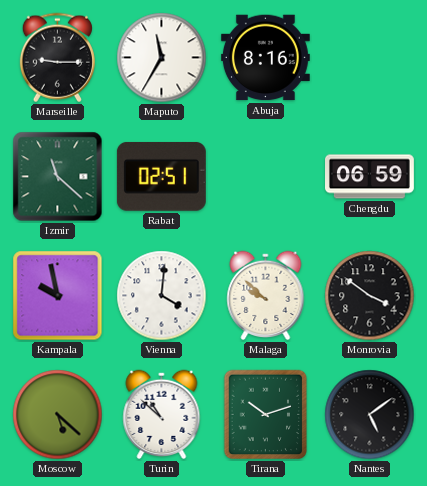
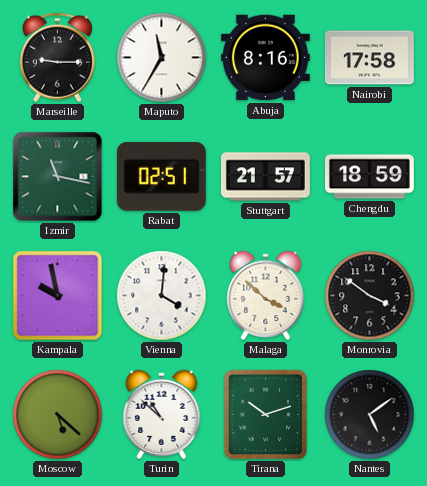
Nairobi: none -> 17:58
Izmir: 11:22 -> 11:17
Stuttgart: none -> 21:57
Chengdu: 06:59 -> 18:59
Malaga: 9:52 -> 3:52
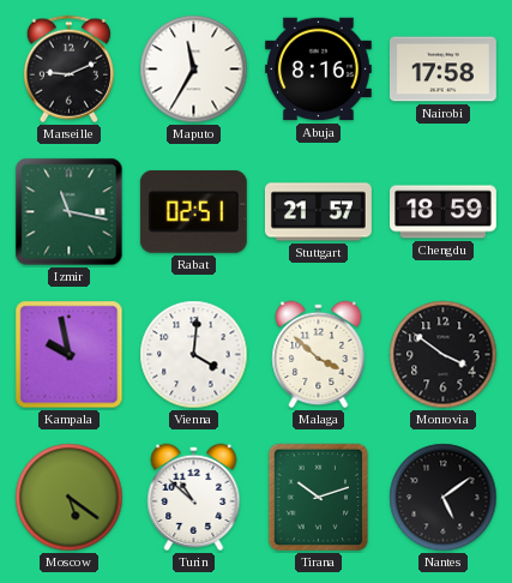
Marseille: 9:15 -> 9:11
Moscow: 5:22 -> 5:21
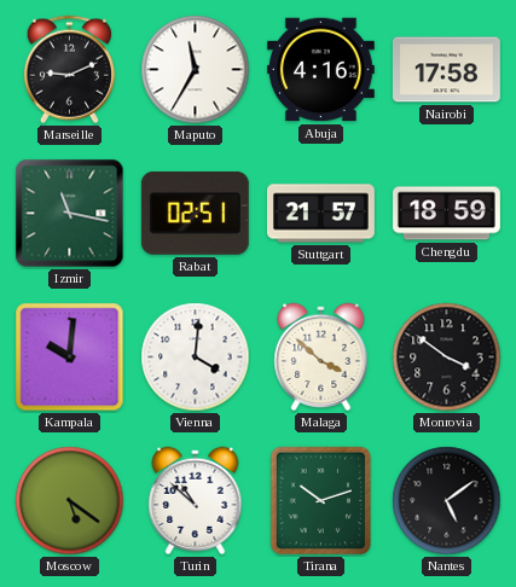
Abuja: 8:16 -> 4:16
Kampala: 9:58 -> 10:01
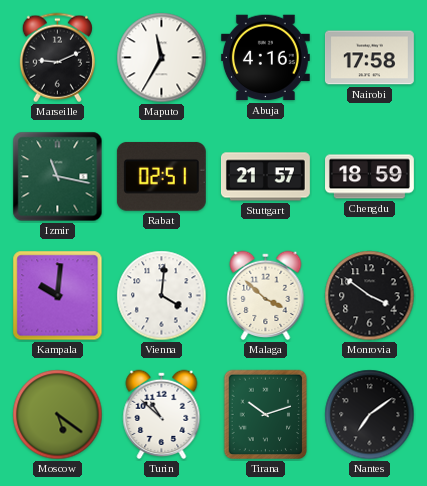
Nantes: 5:09 -> 7:09
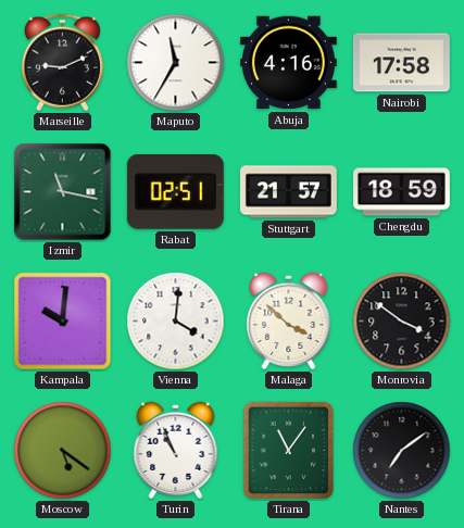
Turin: 10:52 -> 10:56
Tirana: 10:12 -> 11:06
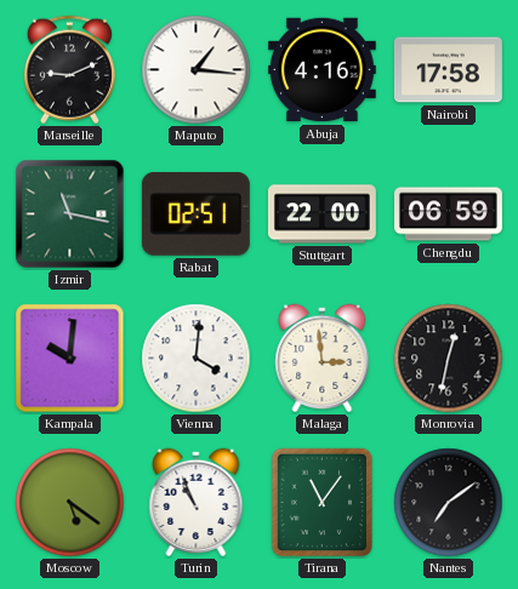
Maputo: 11:35 -> 1:16
Stuttgart: 21:57 -> 22:00
Chengdu: 18:59 -> 06:59
Malaga: 3:52 -> 2:59
Monrovia: 3:51 -> 12:32
